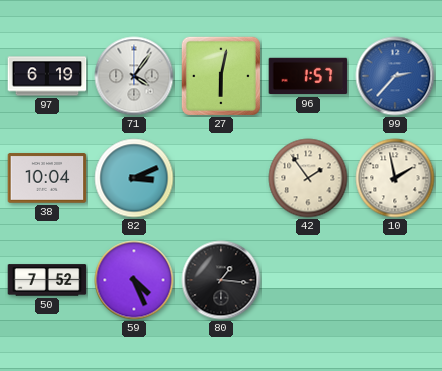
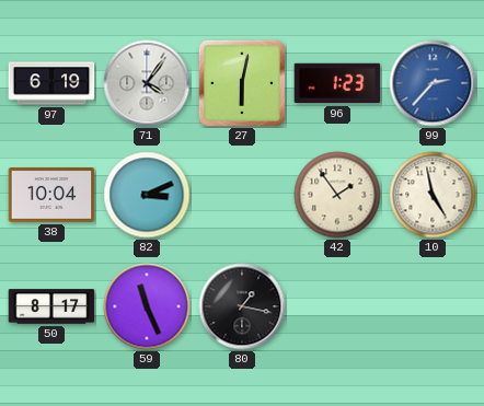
96: 1:57 -> 1:23
10: 1:58 -> 4:58
50: 7:52 -> 8:17
59: 4:26 -> 11:26
80: 1:16 -> 1:17
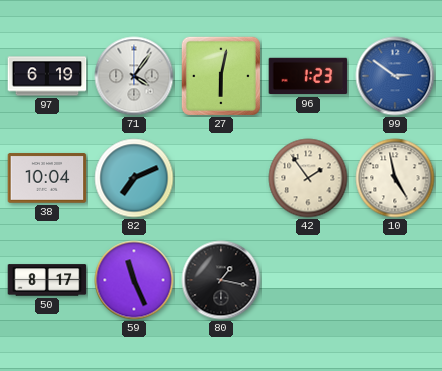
99: 2:37 -> 2:51
82: 3:11 -> 7:11
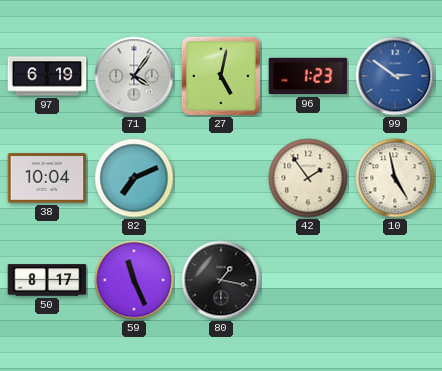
27: 6:02 -> 5:02
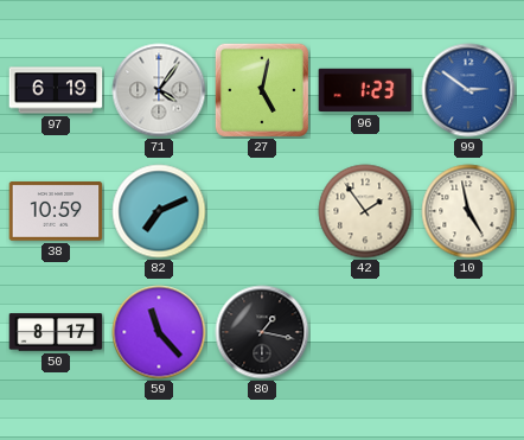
38: 10:04 -> 10:59
59: 11:26 -> 11:23
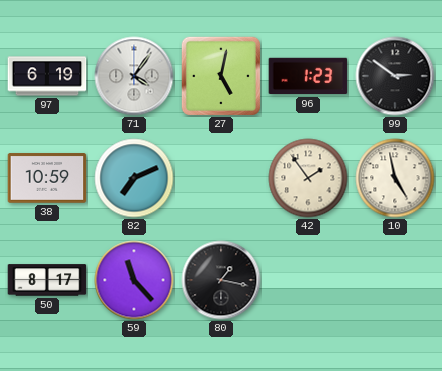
99 dial: blue -> black
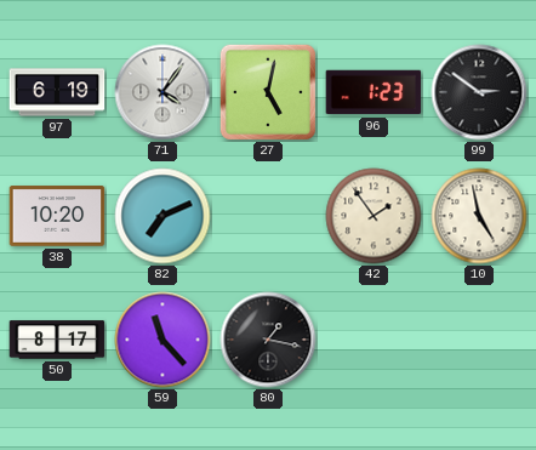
38: 10:59 -> 10:20
